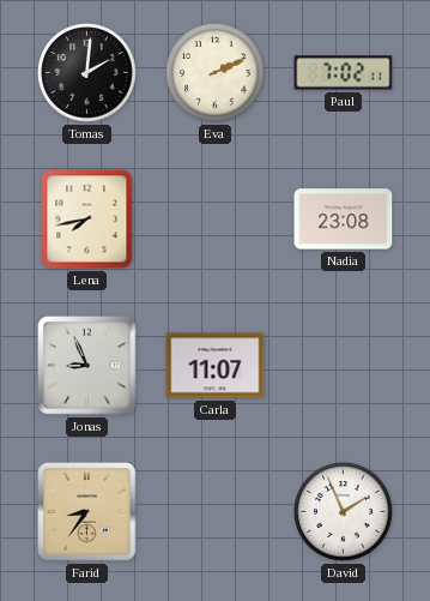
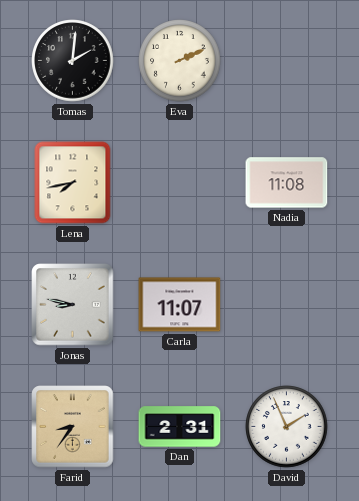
Paul: 7:02 -> none
Nadia: 23:08 -> 11:08
Jonas: 8:56 -> 8:47
Dan: none -> 2:31
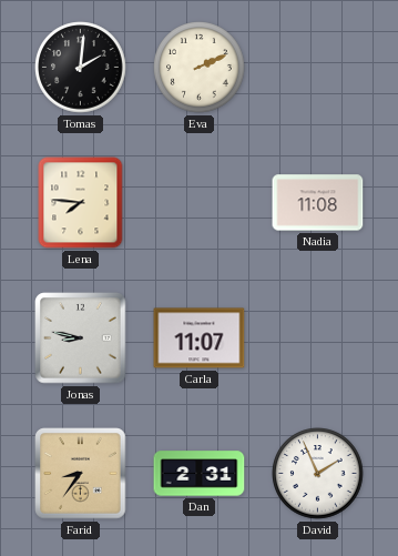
Lena: 7:43 -> 7:46
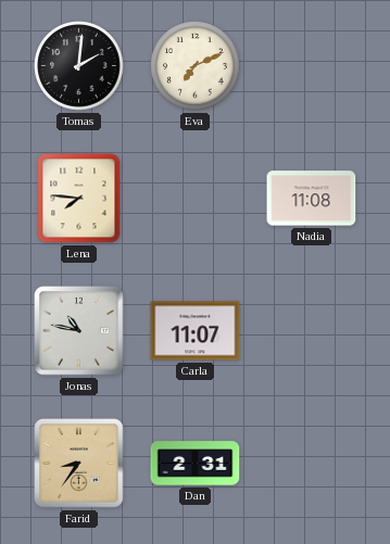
Eva: 2:11 -> 7:11
Jonas: 8:47 -> 10:47
David: 1:56 -> none
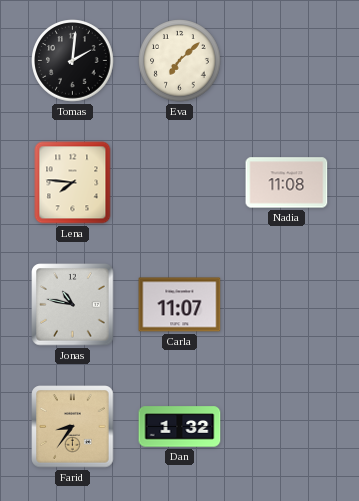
Eva: 7:11 -> 7:08
Dan: 2:31 -> 1:32
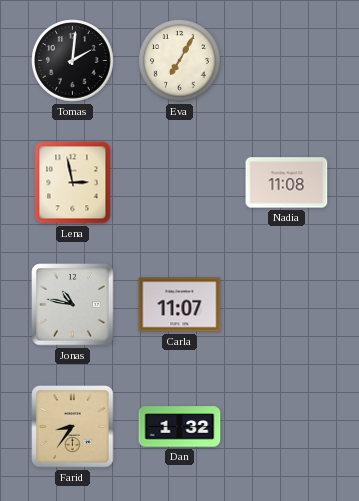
Eva: 7:08 -> 7:05
Lena: 7:46 -> 2:58
